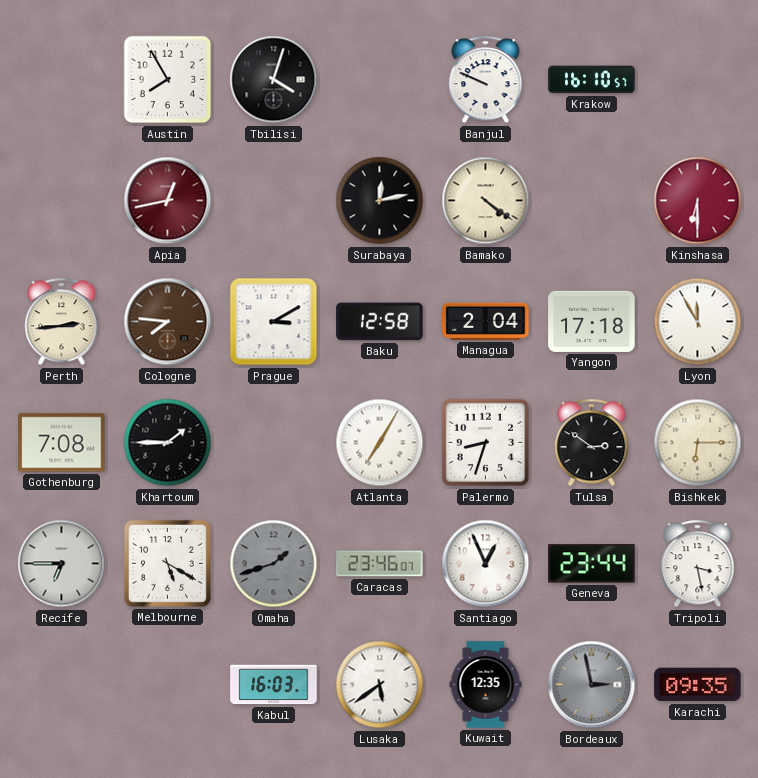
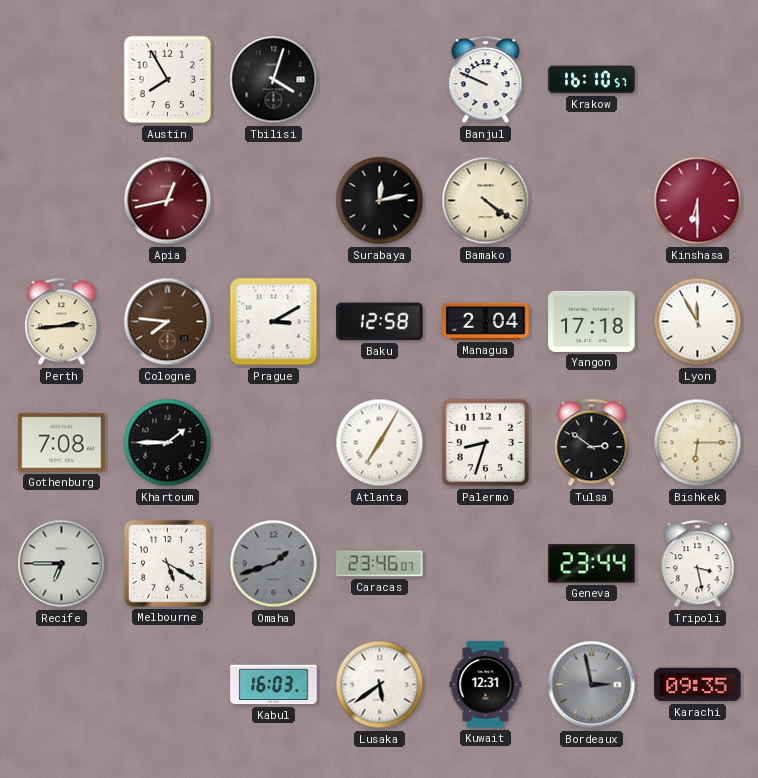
Santiago: 12:56 -> none
Kuwait: 12:35 -> 12:31
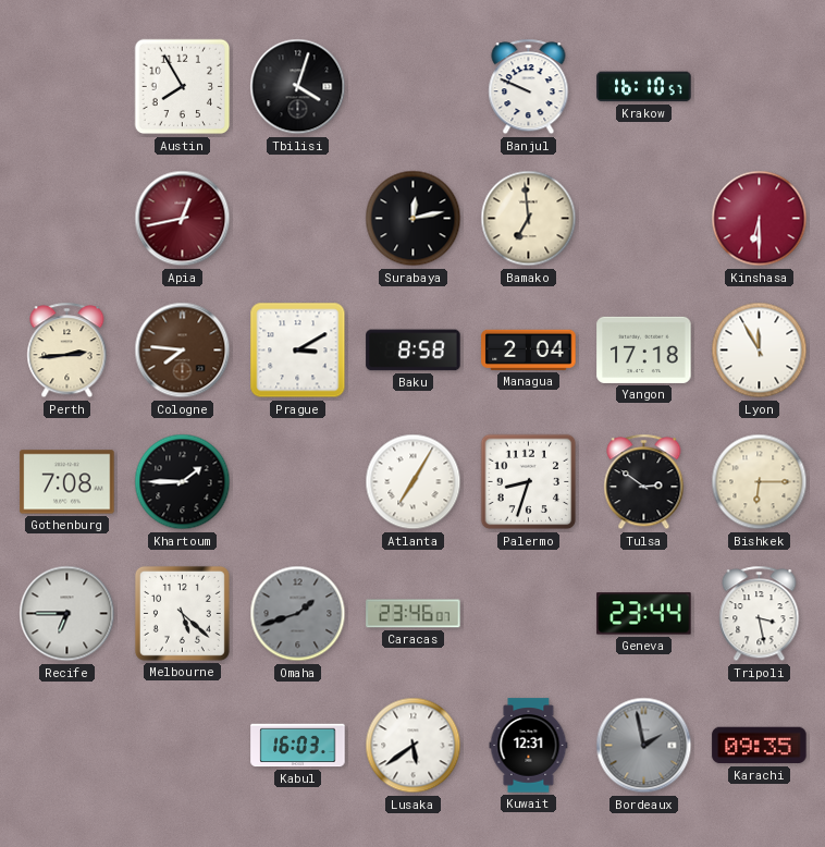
Bamako: 4:21 -> 6:59
Baku: 12:58 -> 8:58
Melbourne: 5:20 -> 5:22
Bordeaux: 2:58 -> 1:58
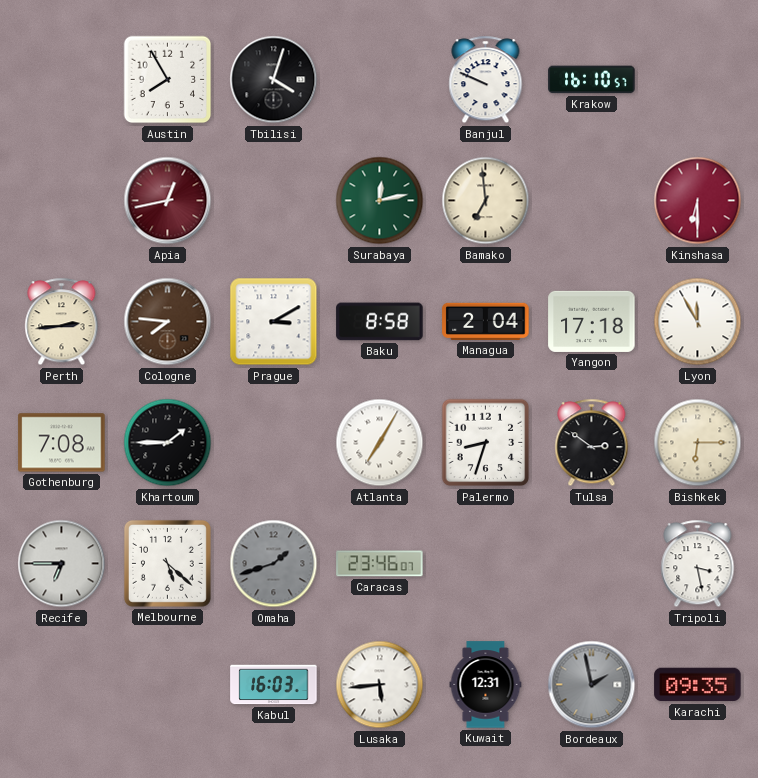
Surabaya dial: black -> green
Geneva: 23:44 -> none
Lusaka: 5:39 -> 5:44
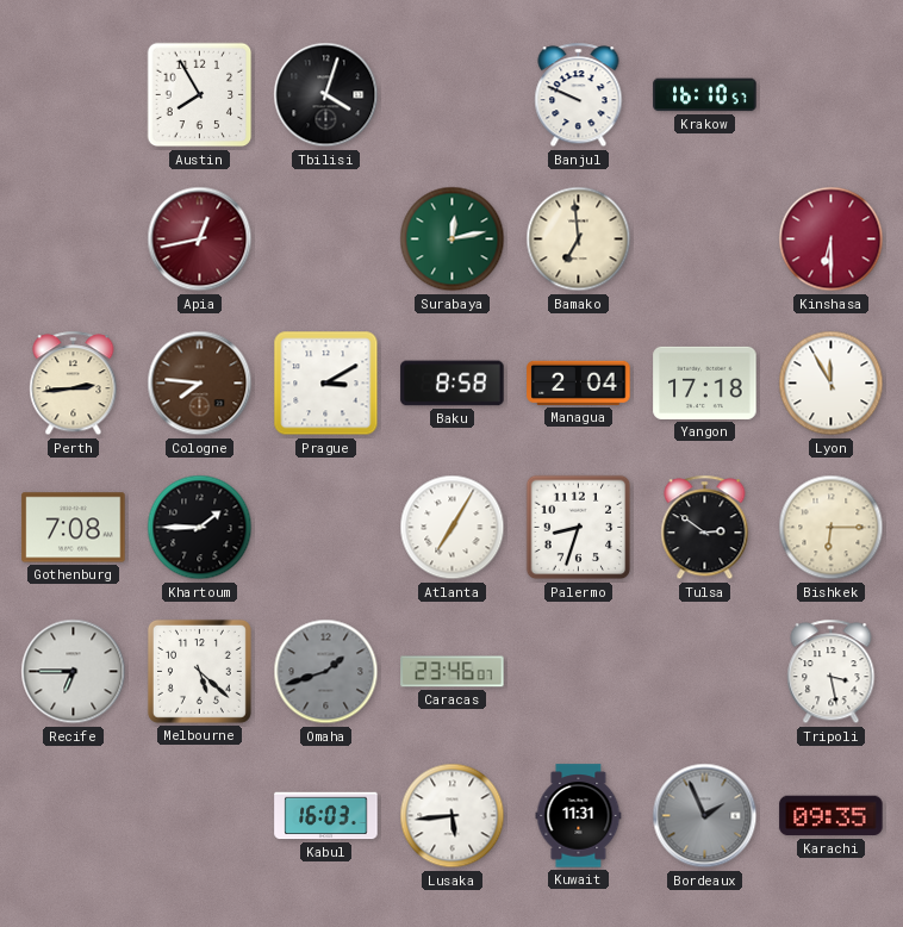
Kuwait: 12:31 -> 11:31
Bordeaux: 1:58 -> 1:56
